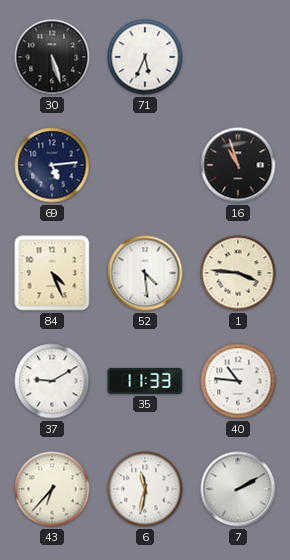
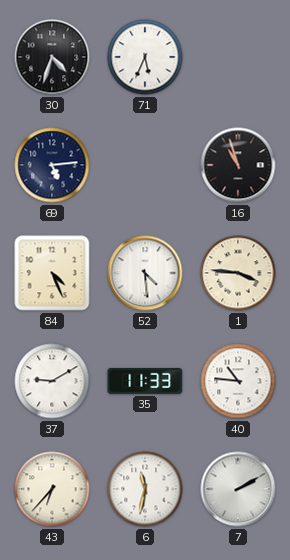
30: 5:27 -> 4:33
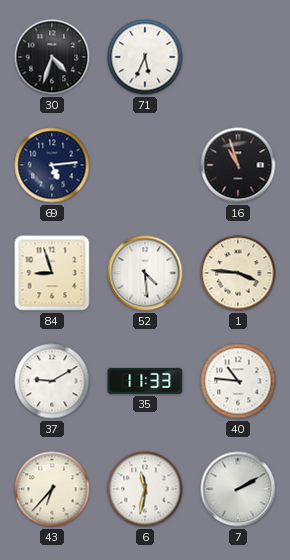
84: 4:26 -> 8:57
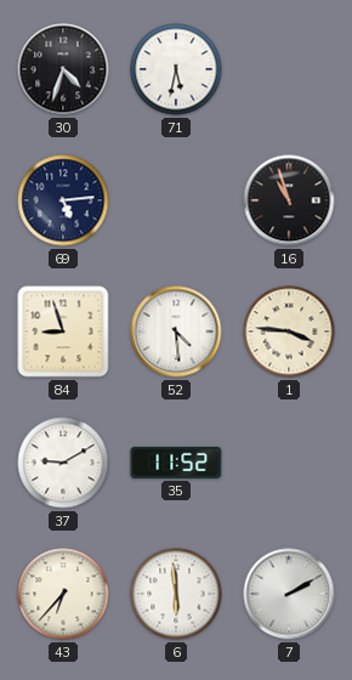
71: 5:34 -> 5:32
35: 11:33 -> 11:52
40: 10:46 -> none
6: 11:32 -> 5:59
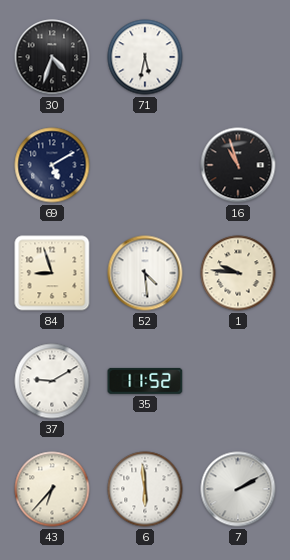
69: 5:14 -> 5:10
1: 3:46 -> 9:46
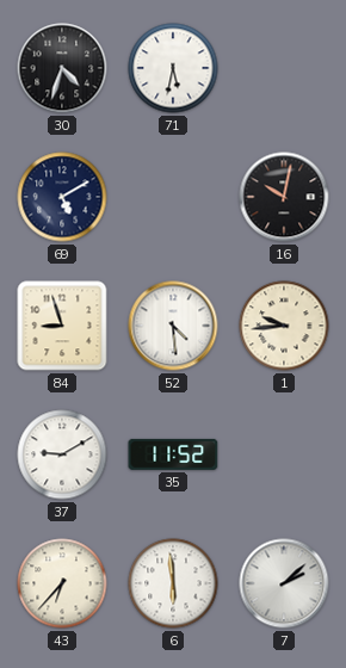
16: 10:57 -> 10:02
1: 9:46 -> 9:44
7: 2:10 -> 2:08
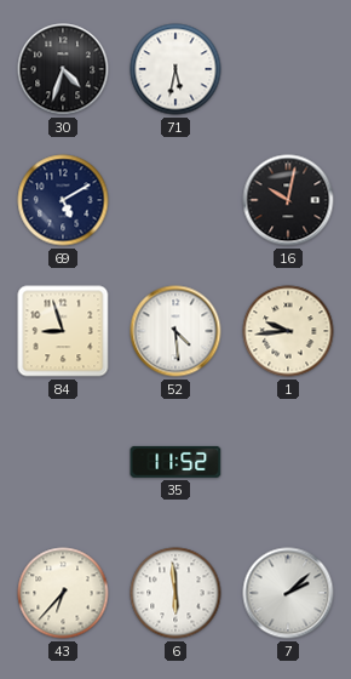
37: 9:10 -> none
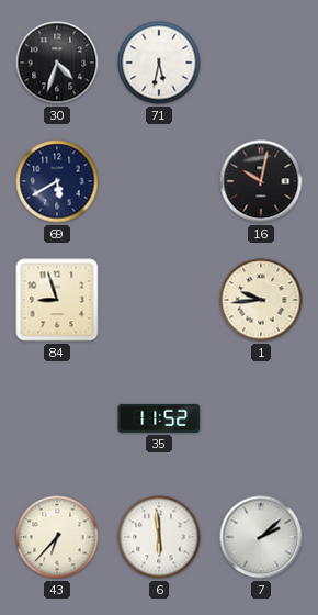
69: 5:10 -> 5:40
52: 4:29 -> none
